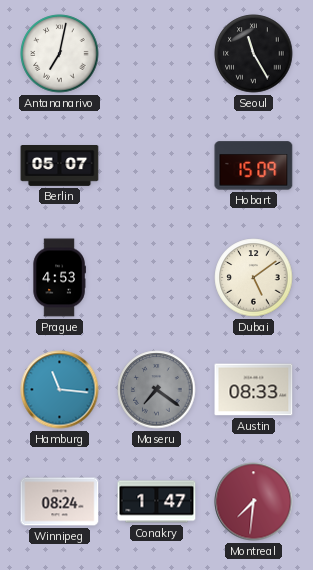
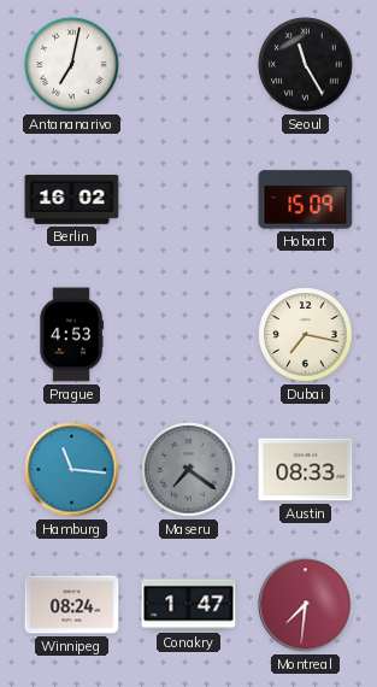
Berlin: 05:07 -> 16:02
Dubai: 5:09 -> 7:17
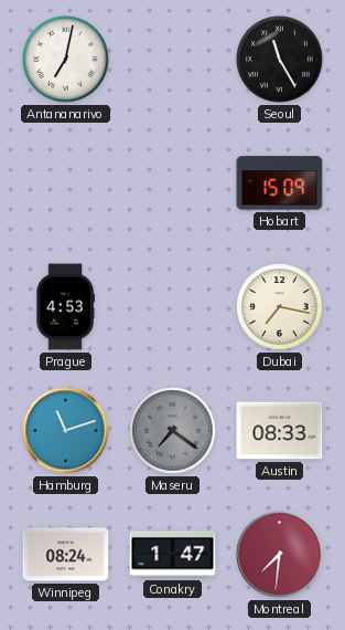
Berlin: 16:02 -> none
Hamburg: 11:16 -> 11:12
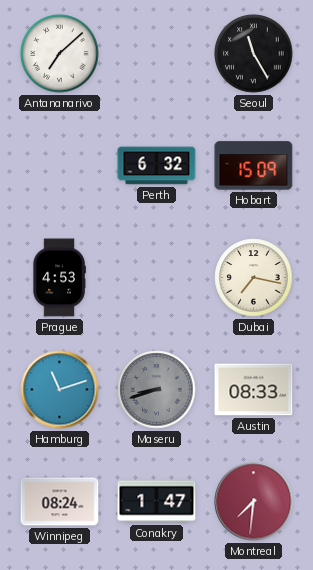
Antananarivo: 7:02 -> 7:08
Perth: none -> 6:32
Maseru: 7:21 -> 8:42
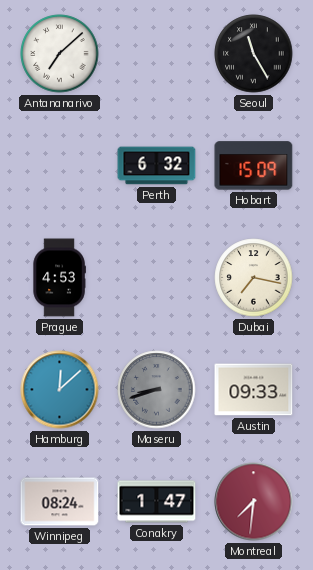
Hamburg: 11:12 -> 12:08
Austin: 08:33 -> 09:33
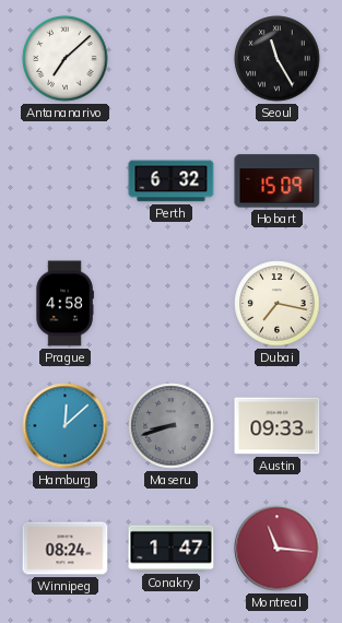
Prague: 4:53 -> 4:58
Montreal: 7:31 -> 11:16
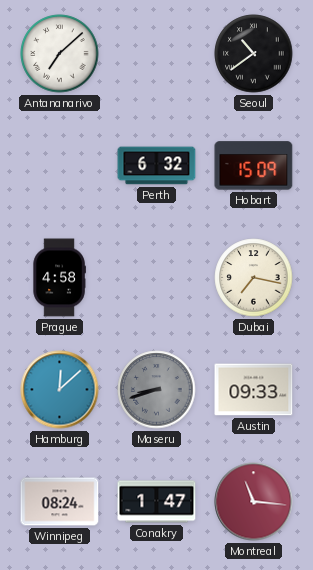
Seoul: 11:25 -> 10:39
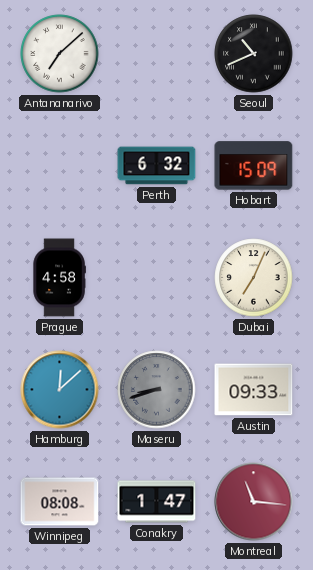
Seoul: 10:39 -> 10:41
Dubai: 7:17 -> 7:04
Winnipeg: 08:24 -> 08:08
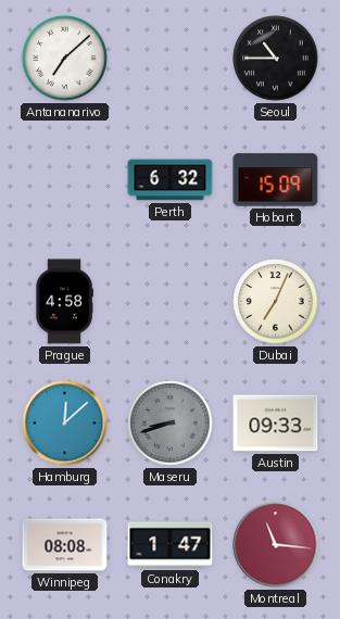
Seoul: 10:41 -> 10:45
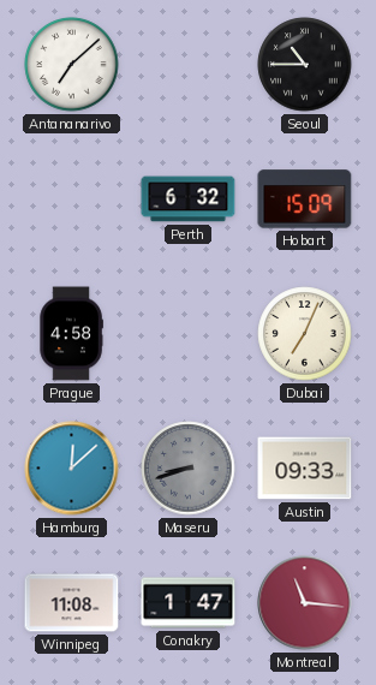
Winnipeg: 08:08 -> 11:08
